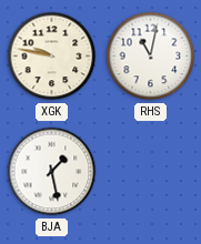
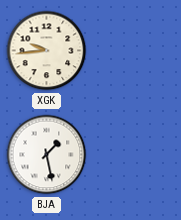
XGK: 9:47 -> 9:44
RHS: 11:02 -> none
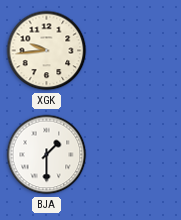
BJA: 1:28 -> 1:30
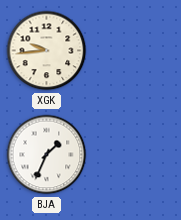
BJA: 1:30 -> 1:34
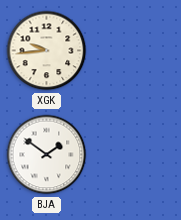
BJA: 1:34 -> 1:51
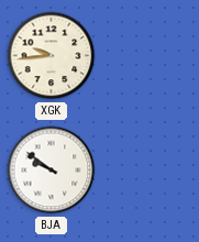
BJA: 1:51 -> 9:51
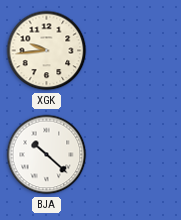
BJA: 9:51 -> 10:22
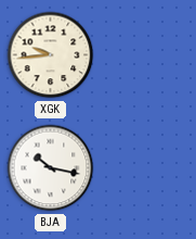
BJA: 10:22 -> 10:17
